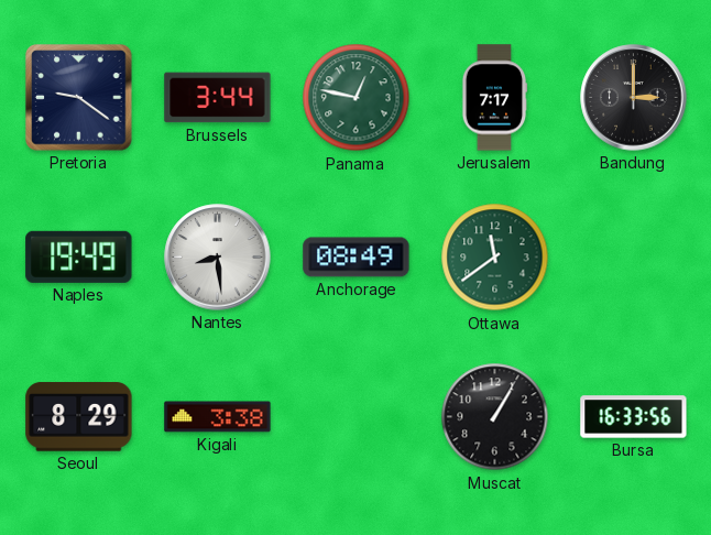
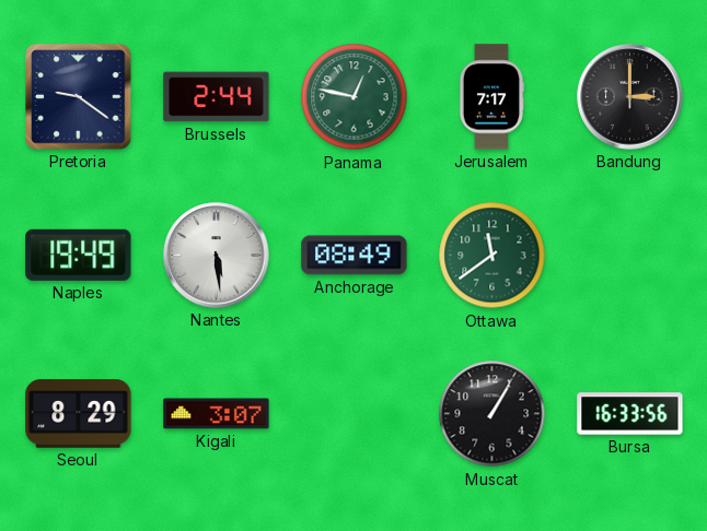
Brussels: 3:44 -> 2:44
Nantes: 8:29 -> 5:29
Kigali: 3:38 -> 3:07
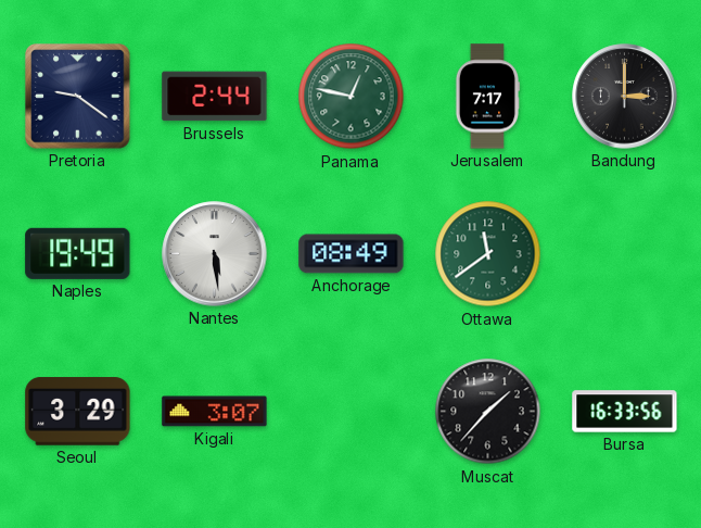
Seoul: 8:29 -> 3:29
Muscat: 1:05 -> 1:37
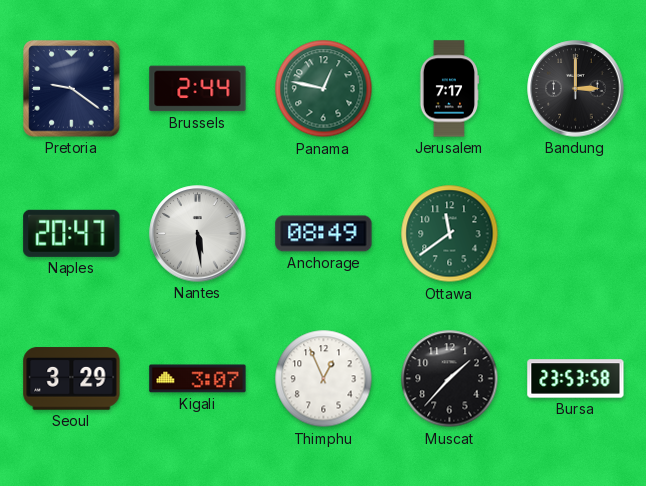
Naples: 19:49 -> 20:47
Thimphu: none -> 12:56
Bursa: 16:33 -> 23:53
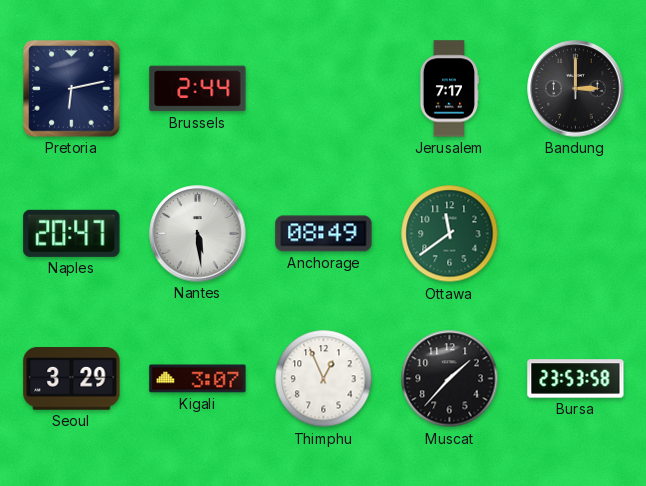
Pretoria: 9:21 -> 6:13
Panama: 12:47 -> none
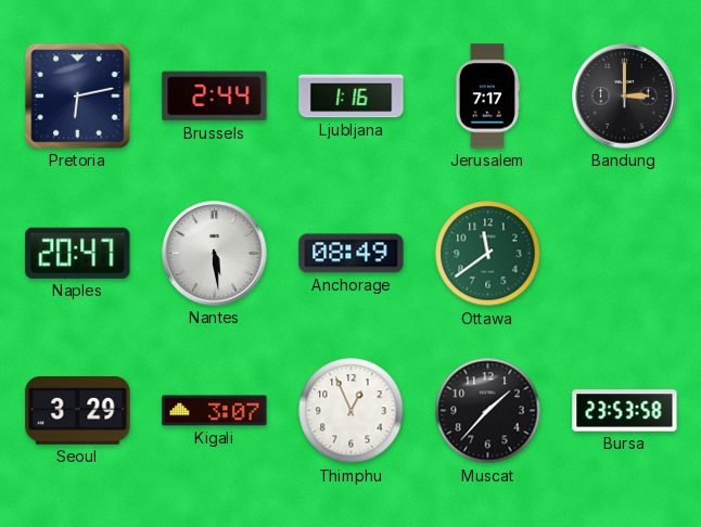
Ljubljana: none -> 1:16
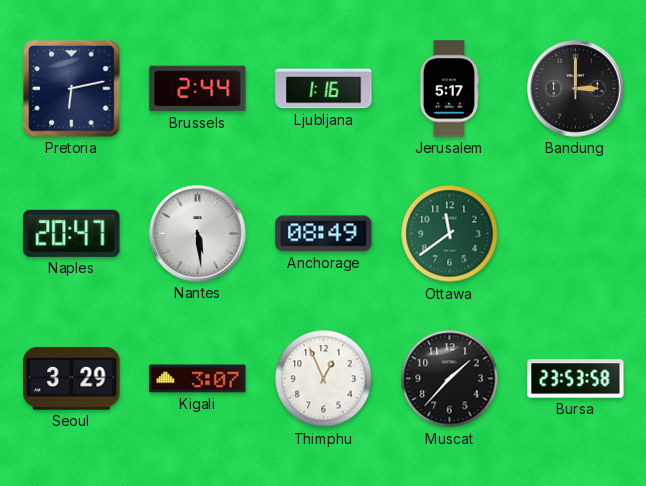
Jerusalem: 7:17 -> 5:17
